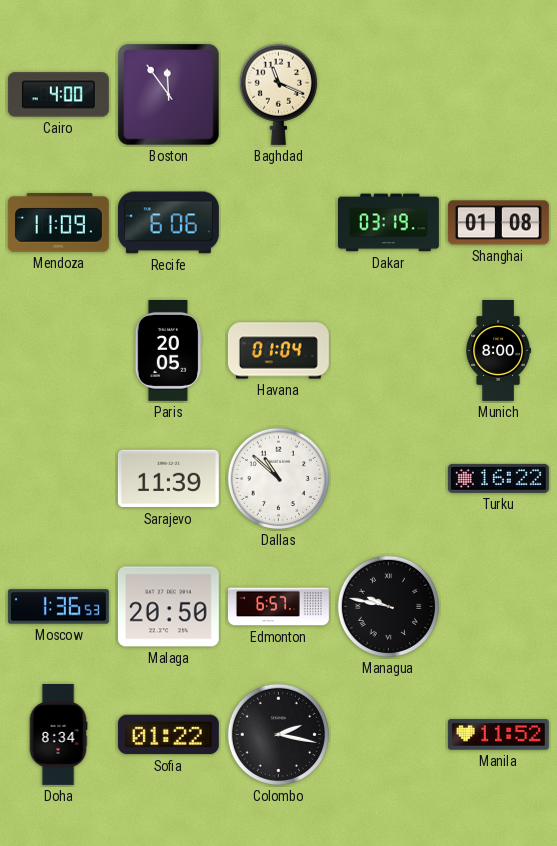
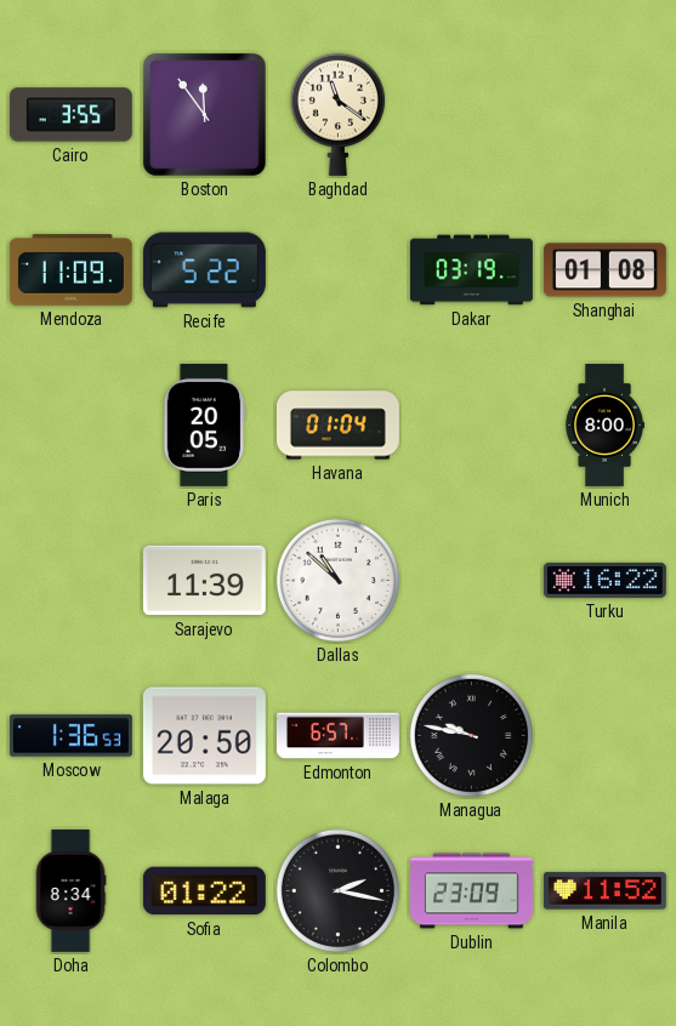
Cairo: 4:00 -> 3:55
Baghdad: 11:19 -> 11:21
Recife: 6:06 -> 5:22
Dublin: none -> 23:09
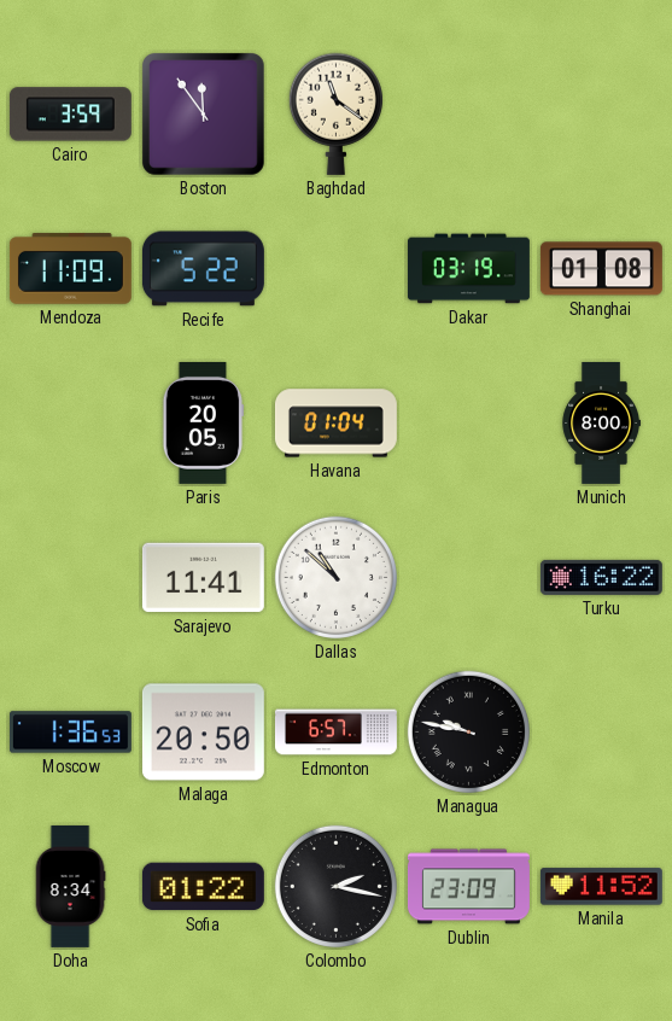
Cairo: 3:55 -> 3:59
Sarajevo: 11:39 -> 11:41
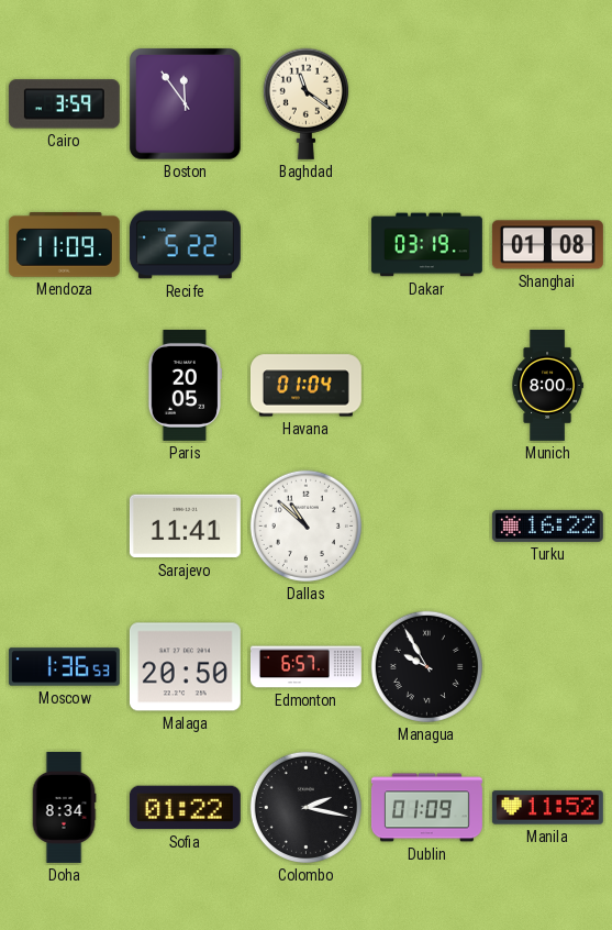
Managua: 9:47 -> 9:55
Dublin: 23:09 -> 01:09
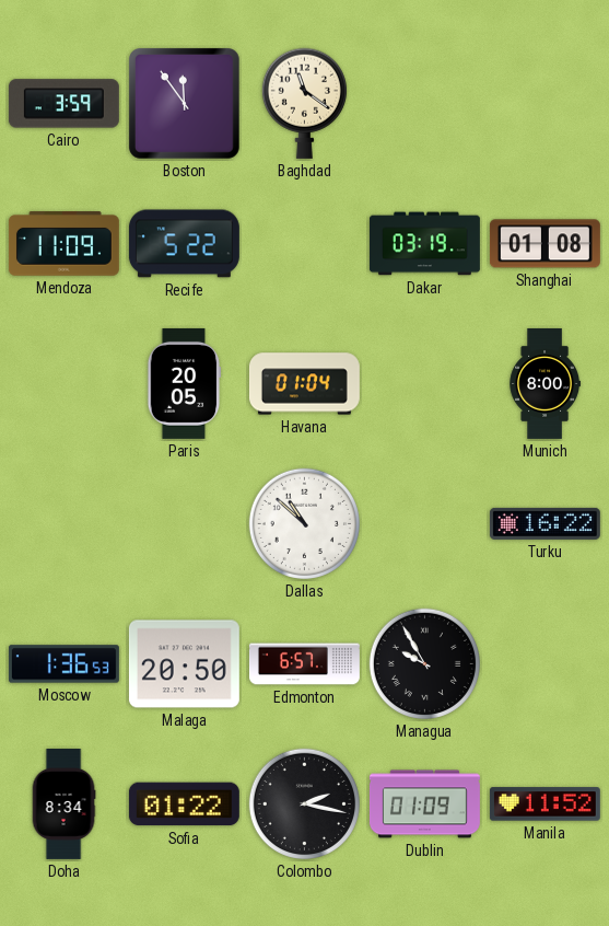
Sarajevo: 11:41 -> none
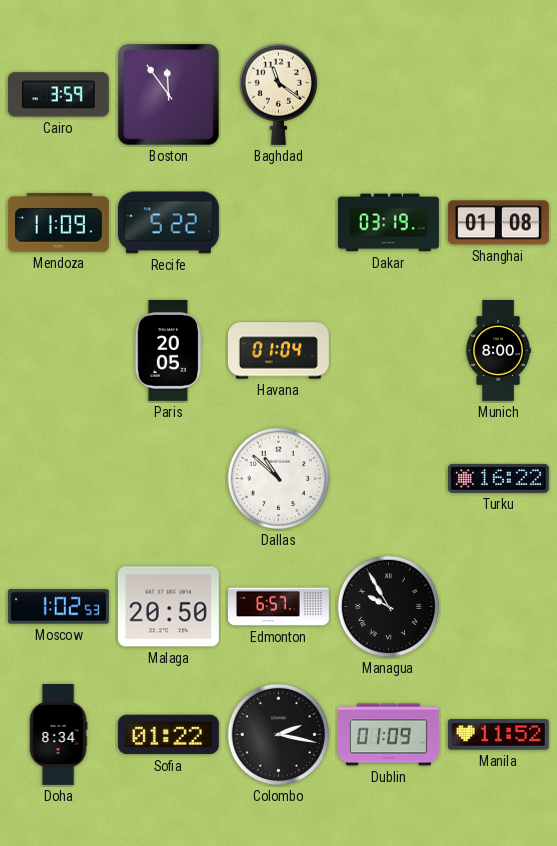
Moscow: 1:36 -> 1:02
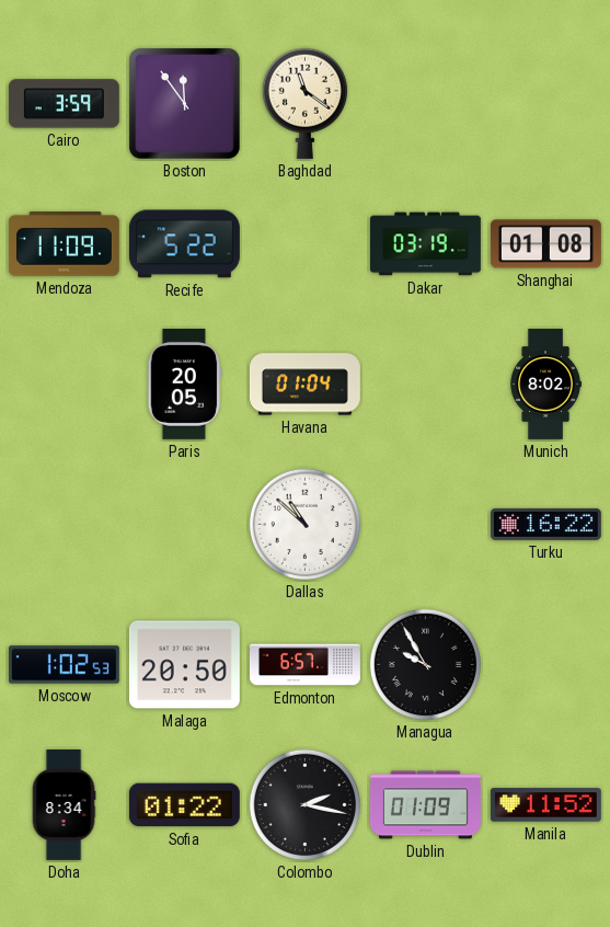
Munich: 8:00 -> 8:02
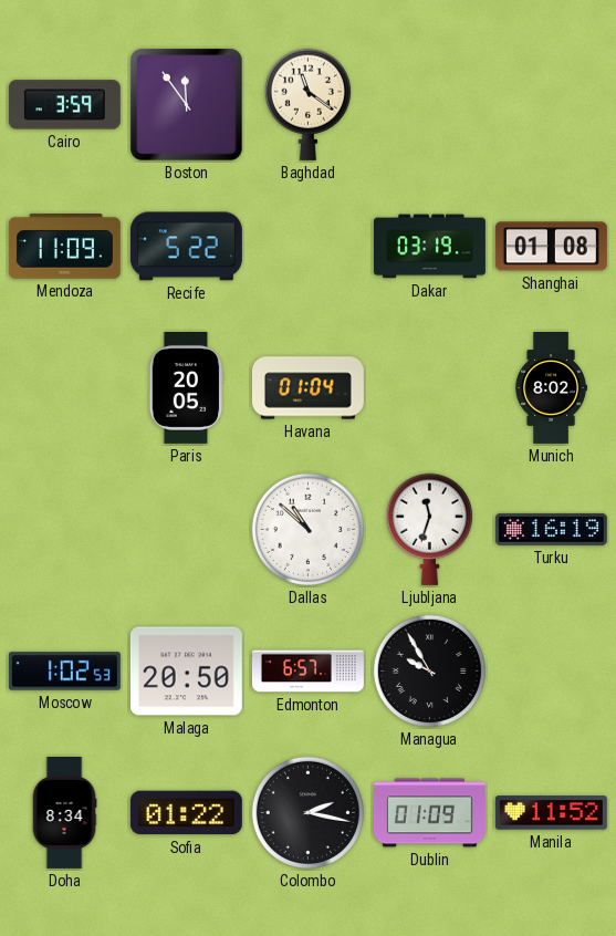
Ljubljana: none -> 11:33
Turku: 16:22 -> 16:19
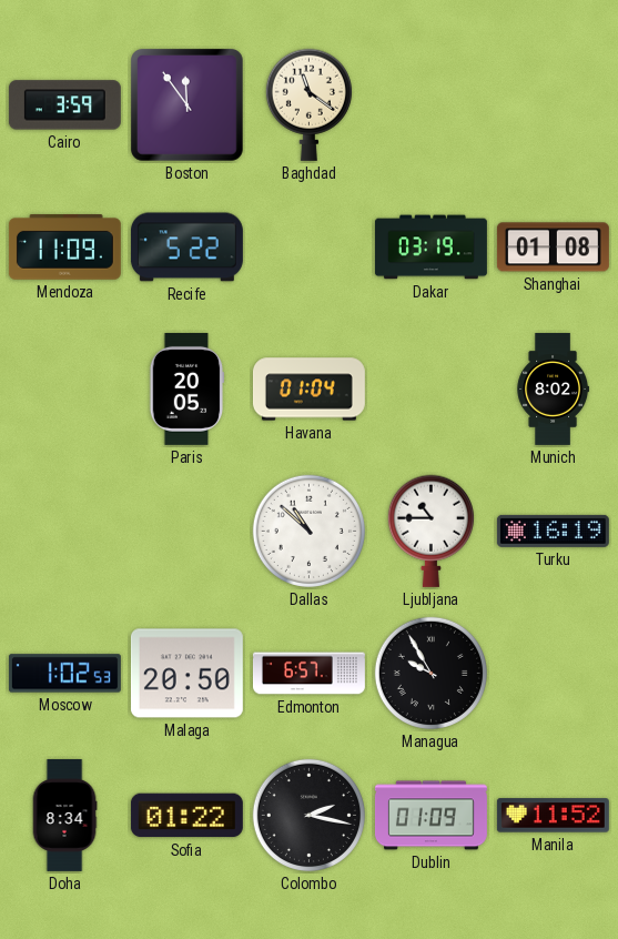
Ljubljana: 11:33 -> 10:45
